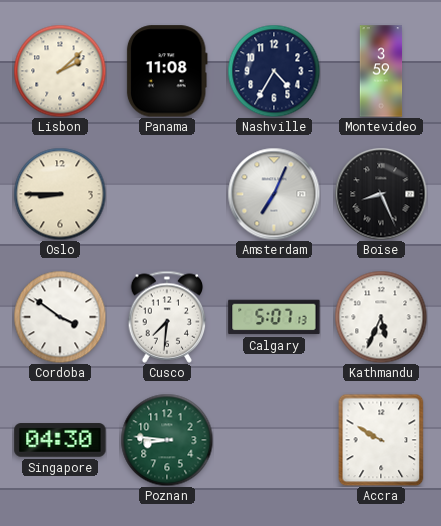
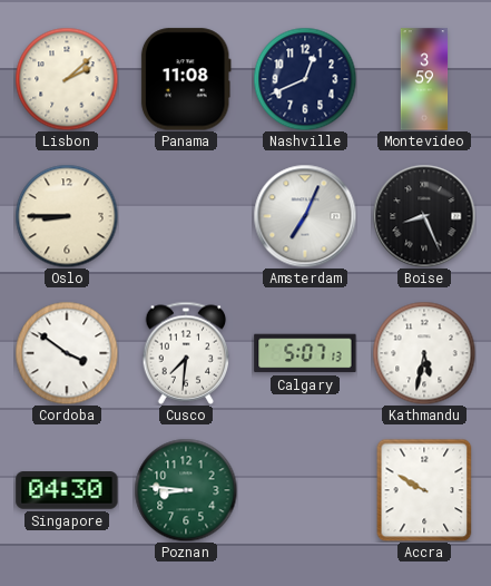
Nashville: 4:35 -> 12:41
Kathmandu: 5:34 -> 5:32
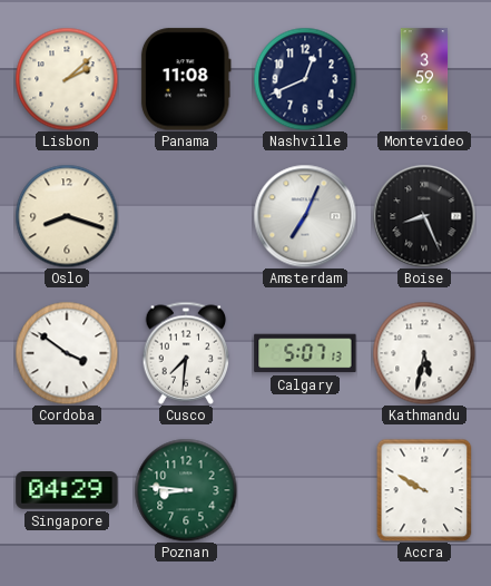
Oslo: 8:45 -> 8:18
Singapore: 04:30 -> 04:29
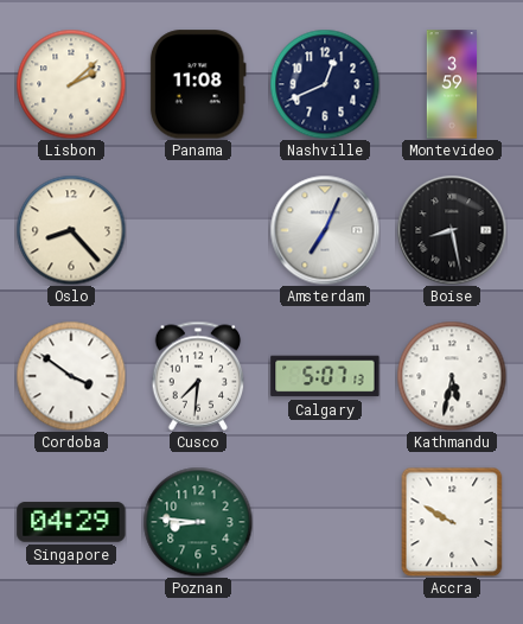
Oslo: 8:18 -> 8:23
Boise: 8:26 -> 8:28
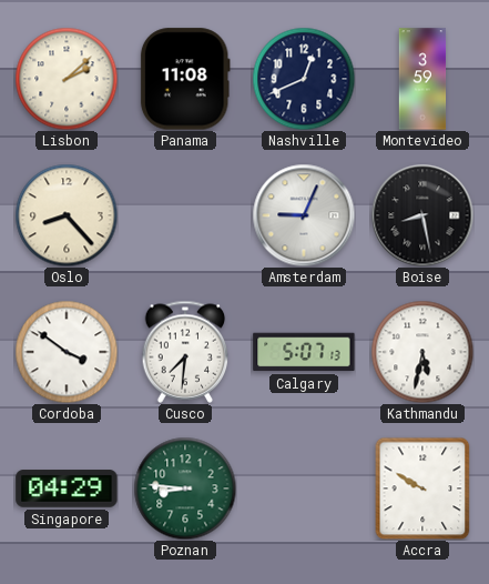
Amsterdam: 7:04 -> 9:04
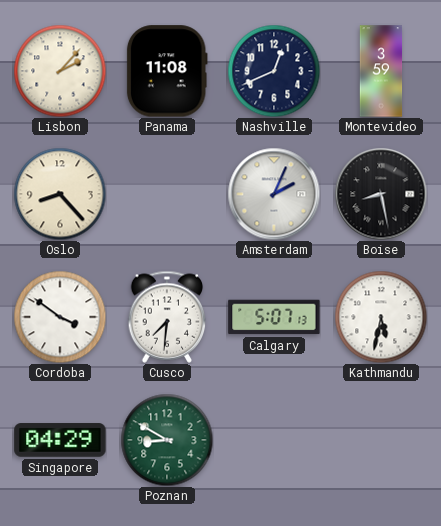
Lisbon: 2:08 -> 2:07
Amsterdam: 9:04 -> 2:04
Poznan: 8:46 -> 8:50
Accra: 9:50 -> none
